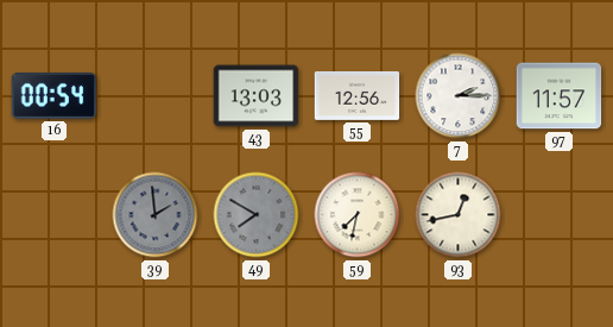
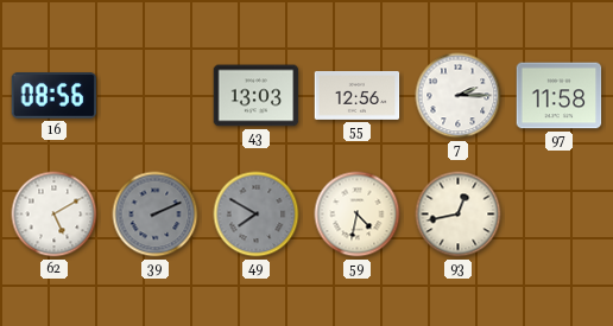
16: 00:54 -> 08:56
97: 11:57 -> 11:58
62: none -> 5:10
39: 1:59 -> 2:11
59: 7:32 -> 4:32
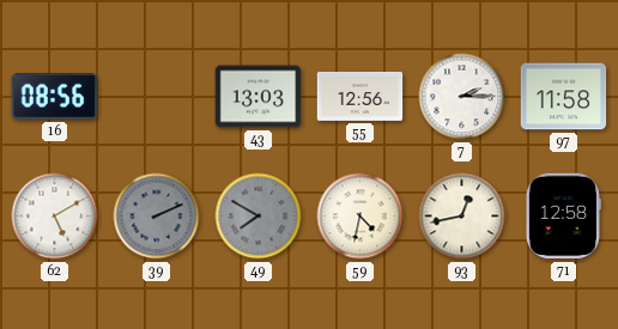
71: none -> 12:58
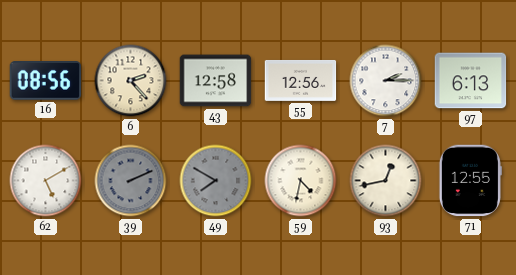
6: none -> 2:23
43: 13:03 -> 12:58
97: 11:58 -> 6:13
71: 12:58 -> 12:55
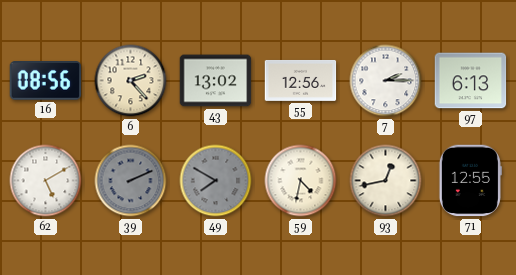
43: 12:58 -> 13:02
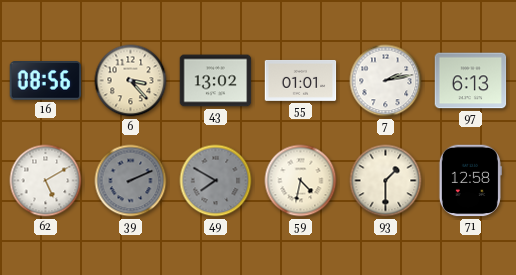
6: 2:23 -> 3:23
55: 12:56 -> 01:01
7: 2:15 -> 2:13
93: 12:43 -> 1:30
71: 12:55 -> 12:58
